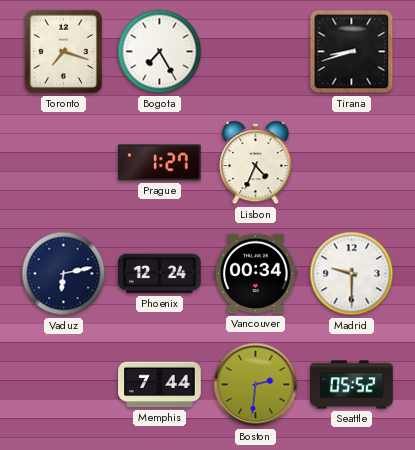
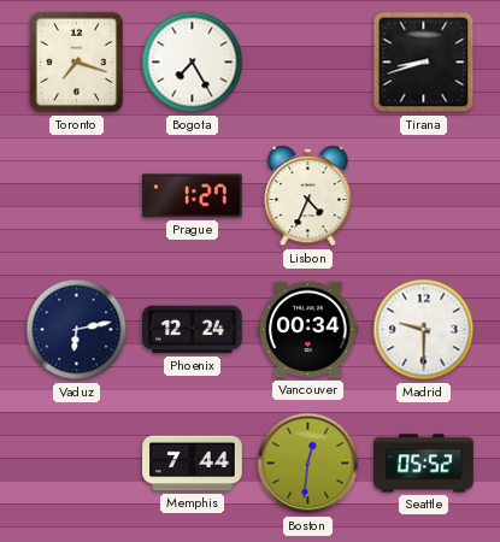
Boston: 2:31 -> 12:31
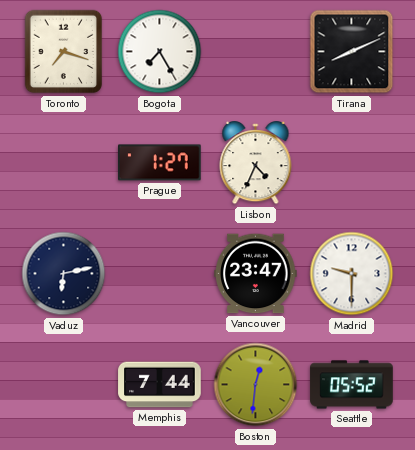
Tirana: 8:42 -> 8:11
Phoenix: 12:24 -> none
Vancouver: 00:34 -> 23:47
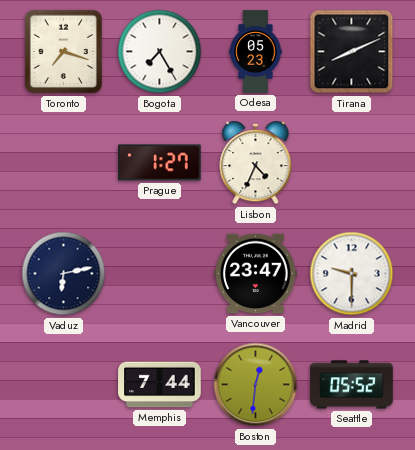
Odesa: none -> 05:23
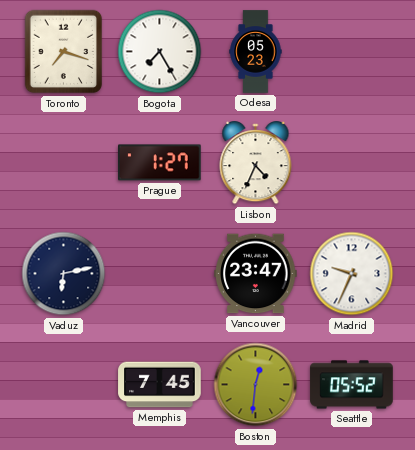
Tirana: 8:11 -> none
Madrid: 9:30 -> 9:34
Memphis: 7:44 -> 7:45
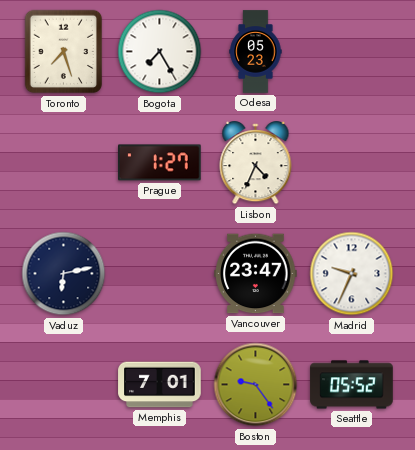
Toronto: 7:18 -> 7:27
Memphis: 7:45 -> 7:01
Boston: 12:31 -> 9:24
